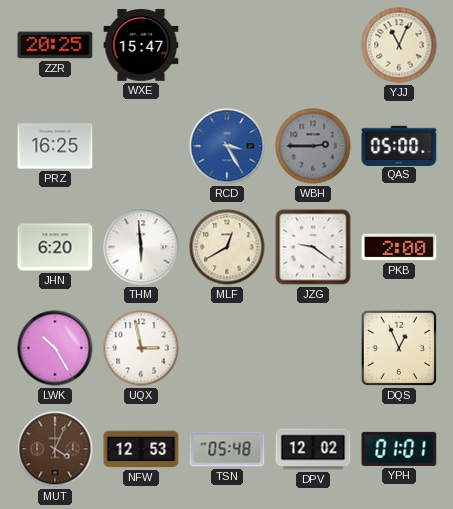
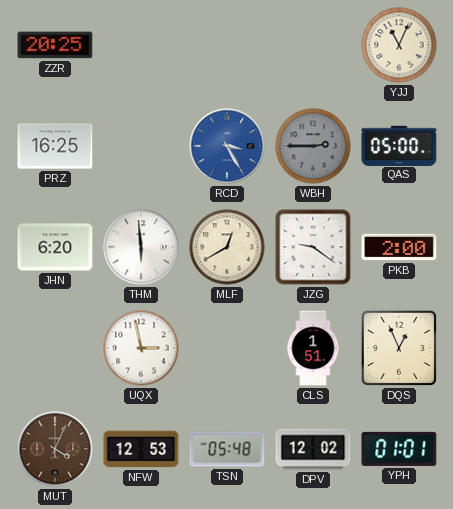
WXE: 15:47 -> none
LWK: 10:25 -> none
CLS: none -> 1:51
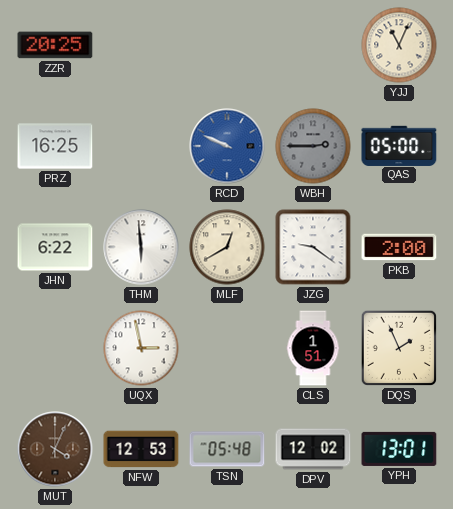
RCD: 3:25 -> 9:49
JHN: 6:20 -> 6:22
DQS: 12:56 -> 1:56
YPH: 01:01 -> 13:01
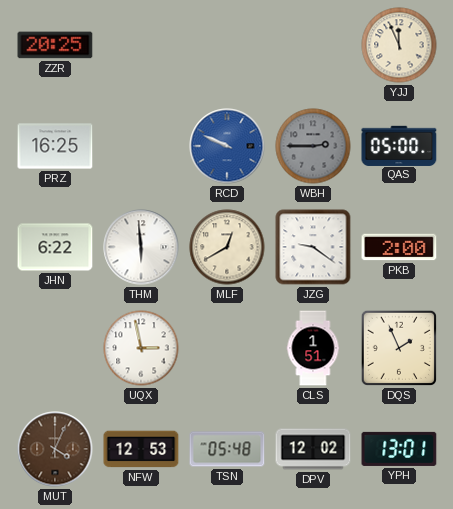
YJJ: 11:04 -> 11:56
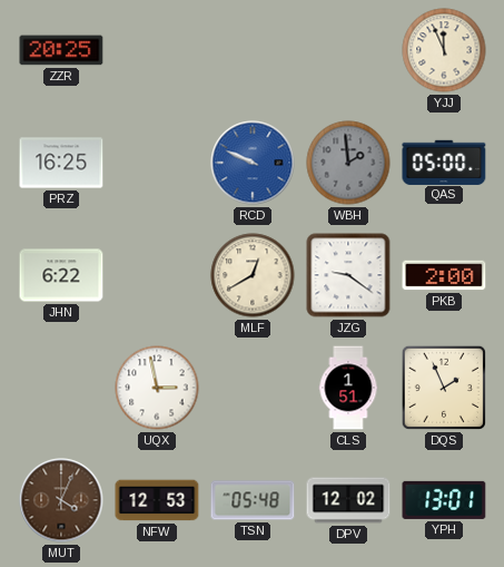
WBH: 2:45 -> 1:59
THM: 5:59 -> none
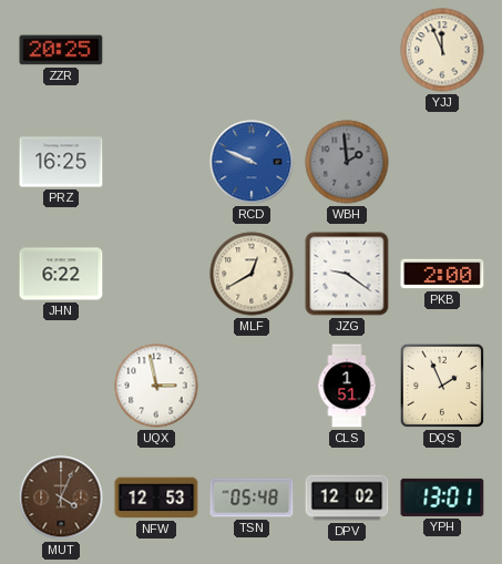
QAS: 05:00 -> none
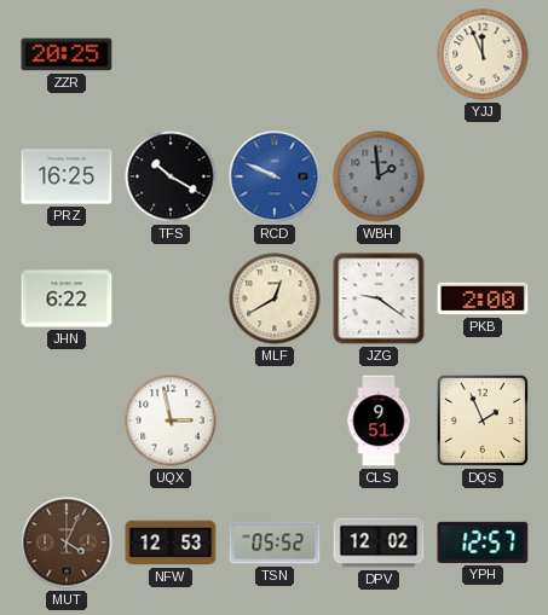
TFS: none -> 10:20
CLS: 1:51 -> 9:51
TSN: 05:48 -> 05:52
YPH: 13:01 -> 12:57
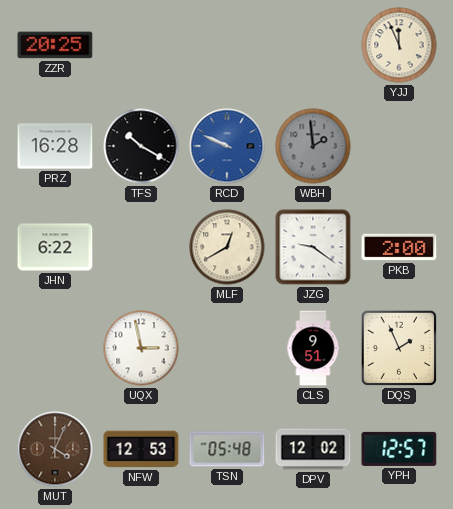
PRZ: 16:25 -> 16:28
TSN: 05:52 -> 05:48
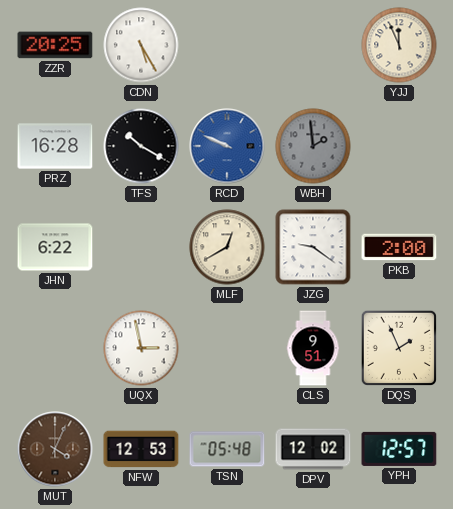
CDN: none -> 5:25
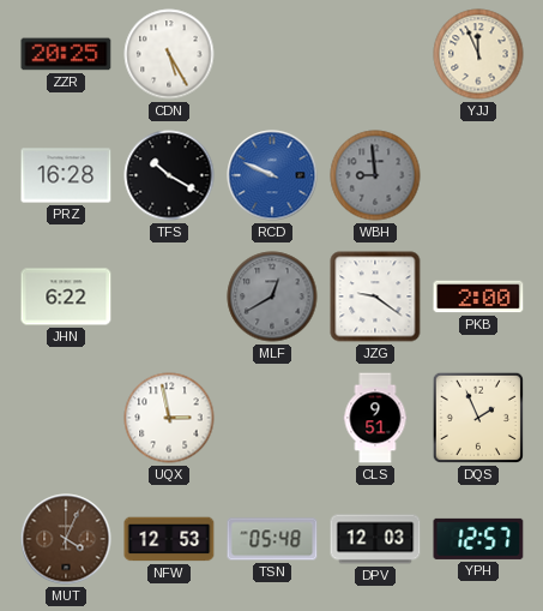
WBH: 1:59 -> 8:59
MLF dial: cream -> grey
DPV: 12:02 -> 12:03
